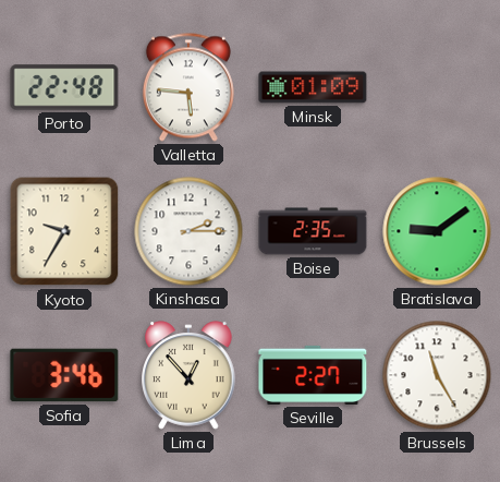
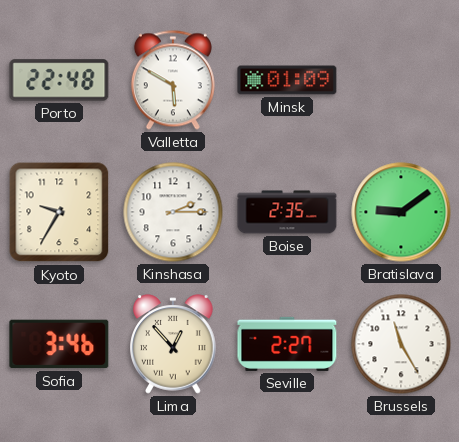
Valletta: 5:46 -> 5:50
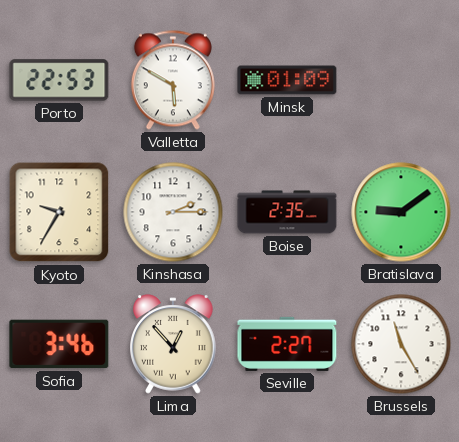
Porto: 22:48 -> 22:53
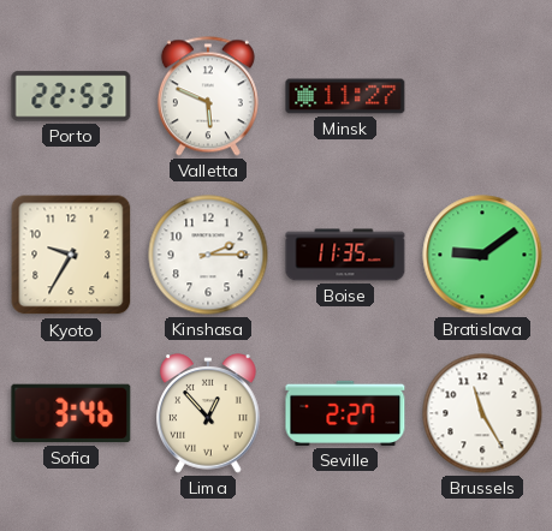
Valletta: 5:50 -> 5:49
Minsk: 01:09 -> 11:27
Boise: 2:35 -> 11:35
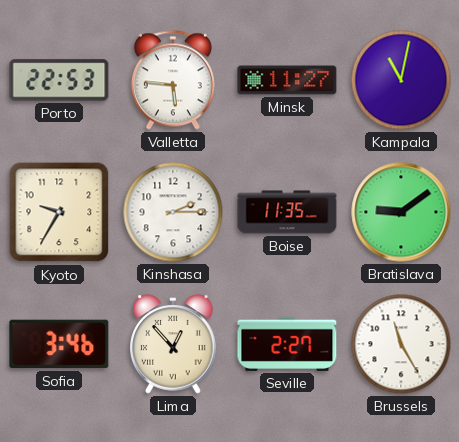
Valletta: 5:49 -> 5:46
Kampala: none -> 11:02
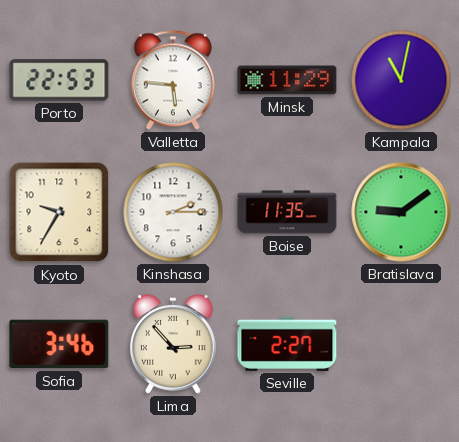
Minsk: 11:27 -> 11:29
Lima: 12:53 -> 2:53
Brussels: 11:25 -> none
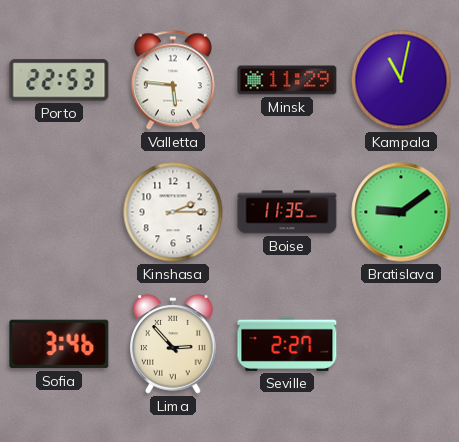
Kyoto: 9:35 -> none
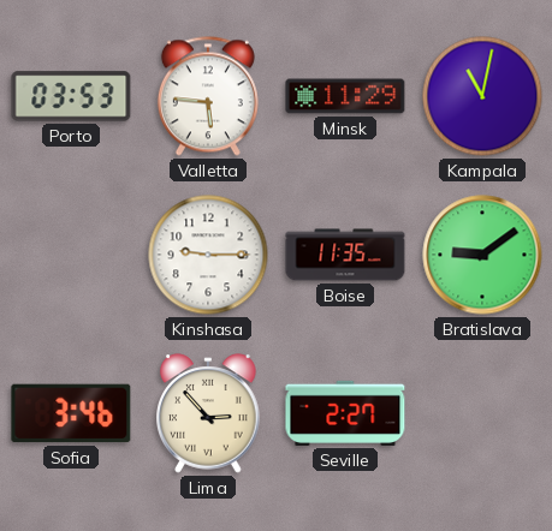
Porto: 22:53 -> 03:53
Kinshasa: 2:15 -> 9:15
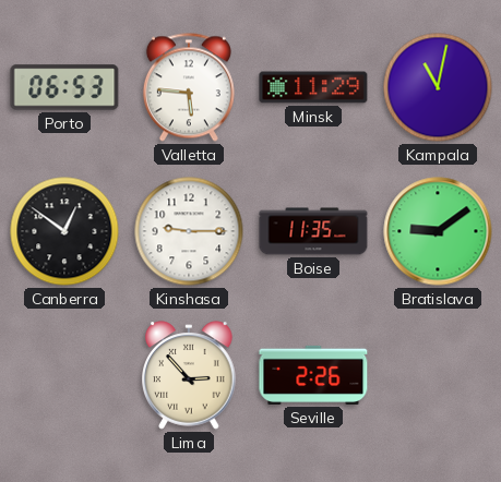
Porto: 03:53 -> 06:53
Canberra: none -> 12:51
Sofia: 3:46 -> none
Seville: 2:27 -> 2:26
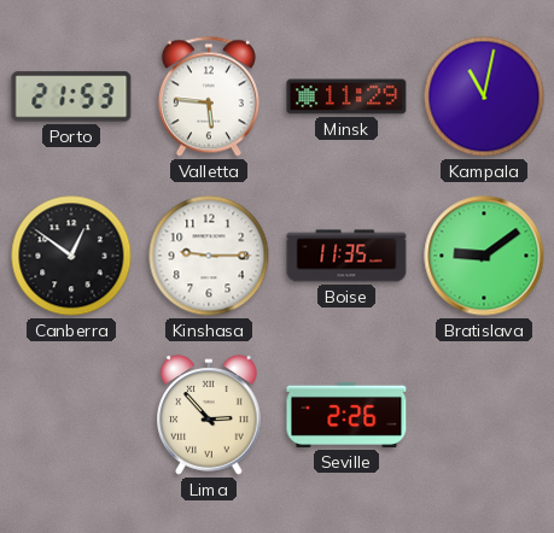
Porto: 06:53 -> 21:53
